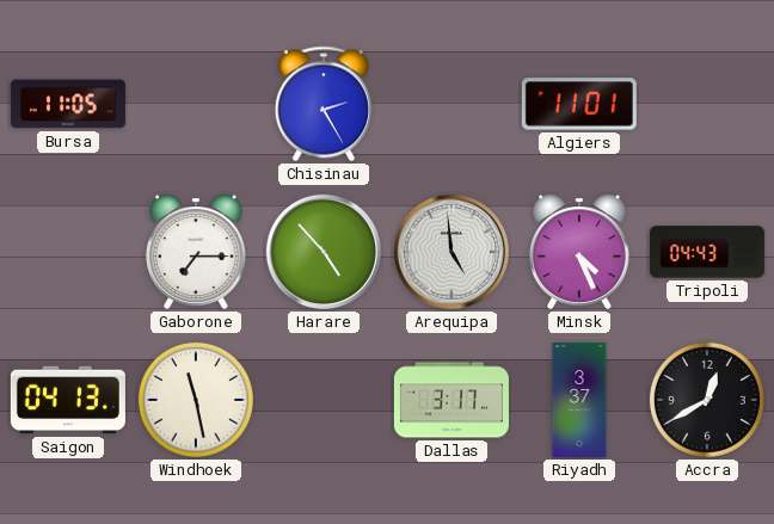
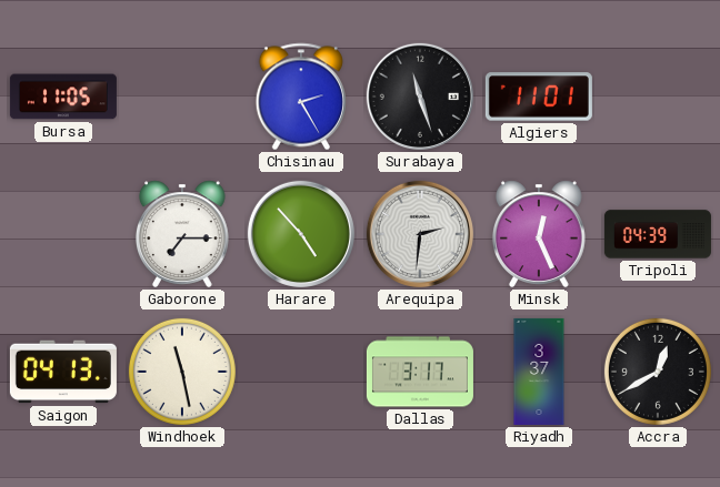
Surabaya: none -> 11:27
Arequipa: 4:59 -> 2:31
Minsk: 4:26 -> 12:26
Tripoli: 04:43 -> 04:39
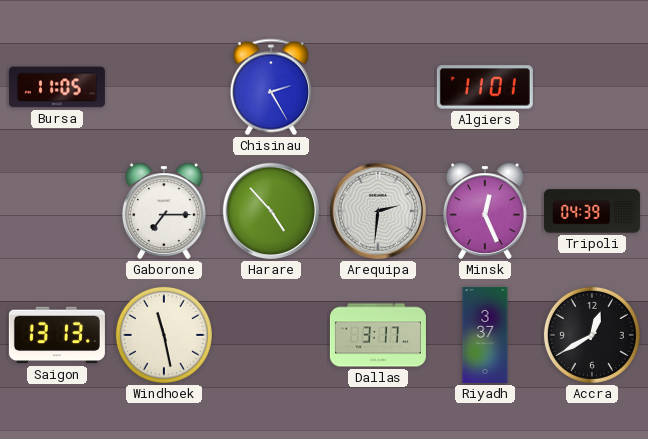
Surabaya: 11:27 -> none
Saigon: 04:13 -> 13:13
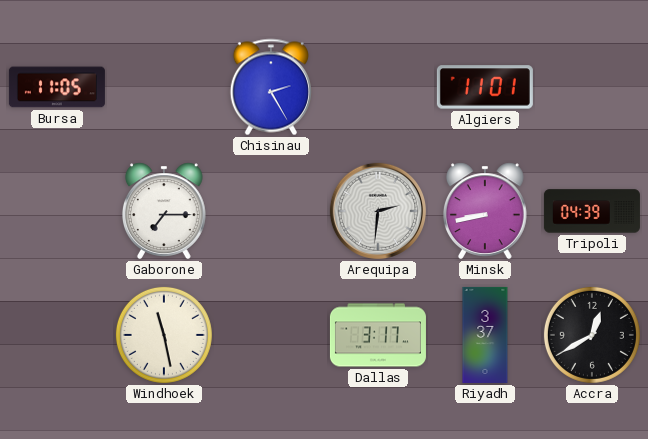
Harare: 4:53 -> none
Minsk: 12:26 -> 8:43
Saigon: 13:13 -> none
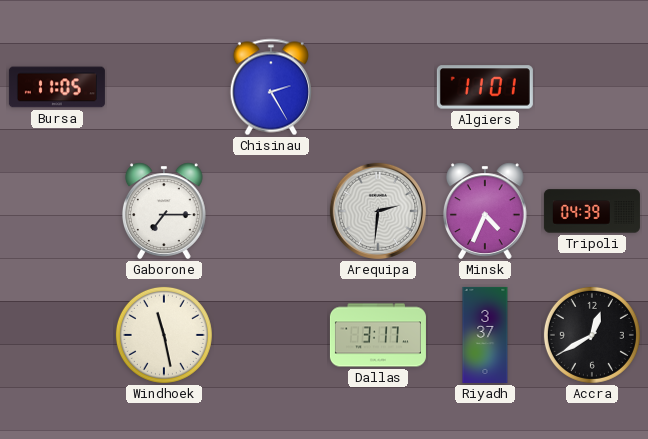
Minsk: 8:43 -> 4:34
